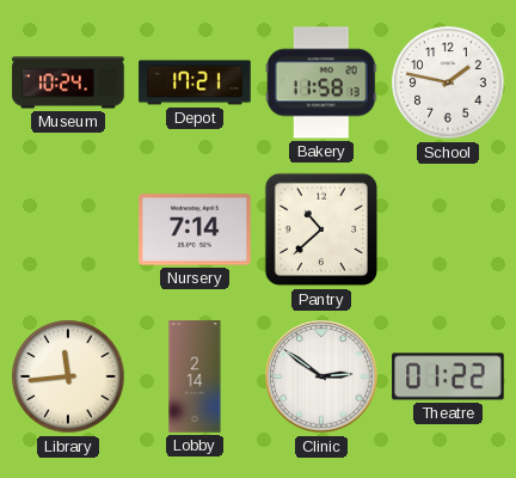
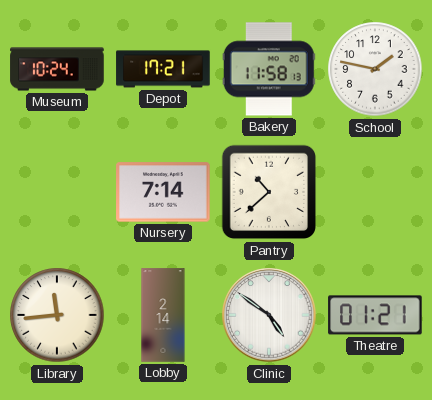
Clinic: 2:51 -> 4:51
Theatre: 01:22 -> 01:21
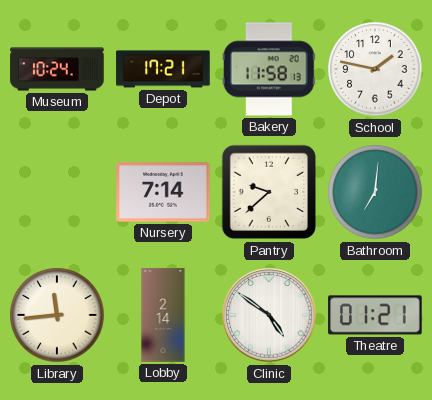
Pantry: 10:38 -> 9:38
Bathroom: none -> 7:01
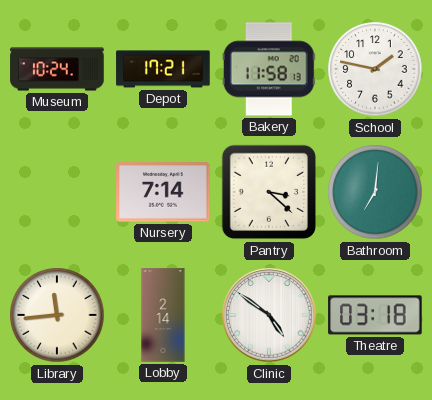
Pantry: 9:38 -> 3:22
Theatre: 01:21 -> 03:18
